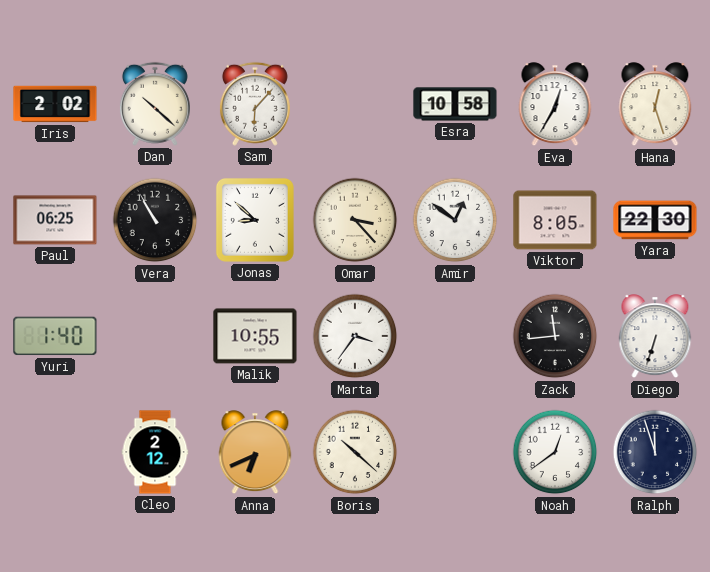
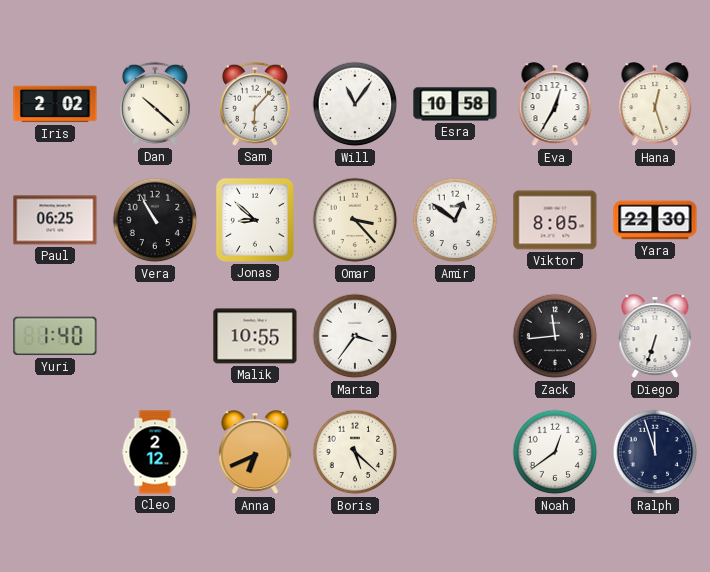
Will: none -> 11:06
Boris: 10:22 -> 5:22
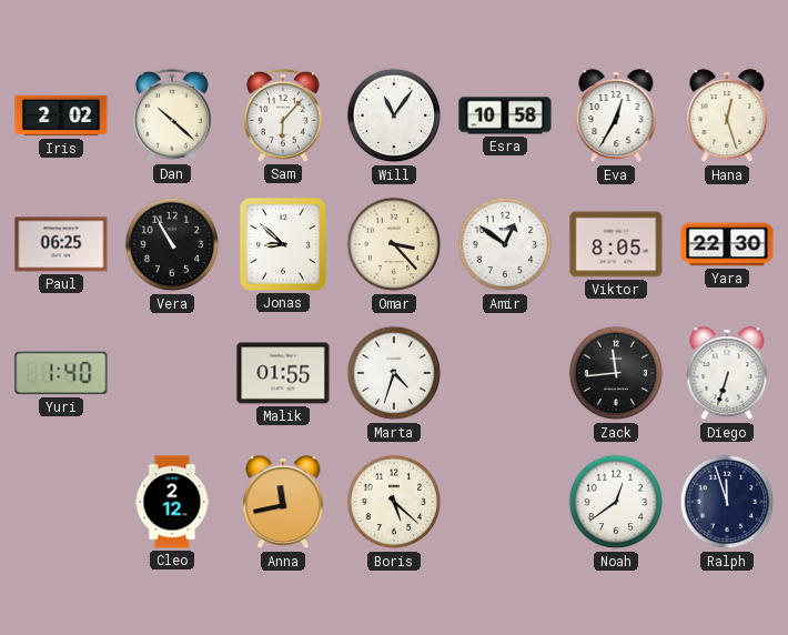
Malik: 10:55 -> 01:55
Marta: 3:36 -> 4:33
Anna: 6:41 -> 11:43
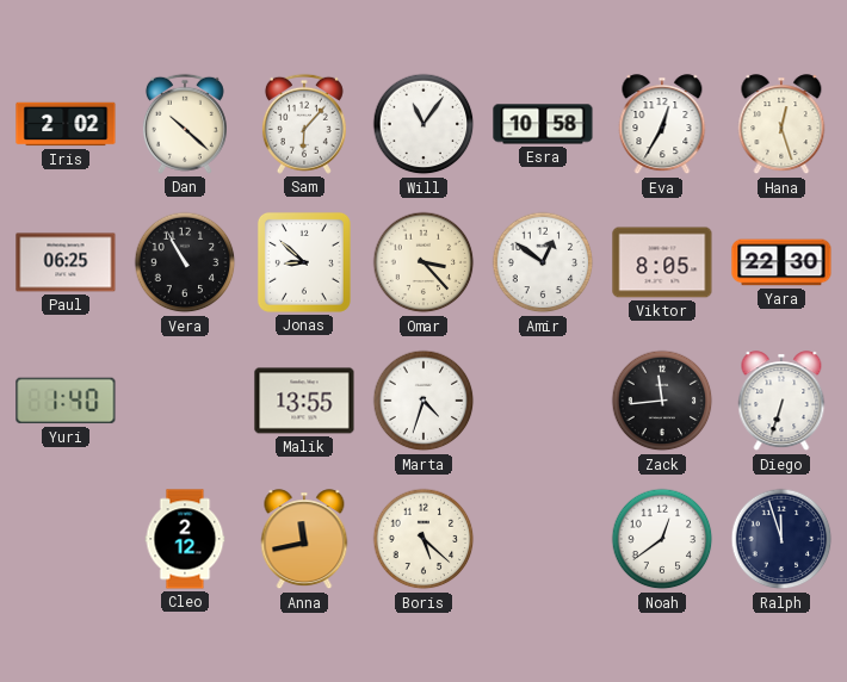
Malik: 01:55 -> 13:55
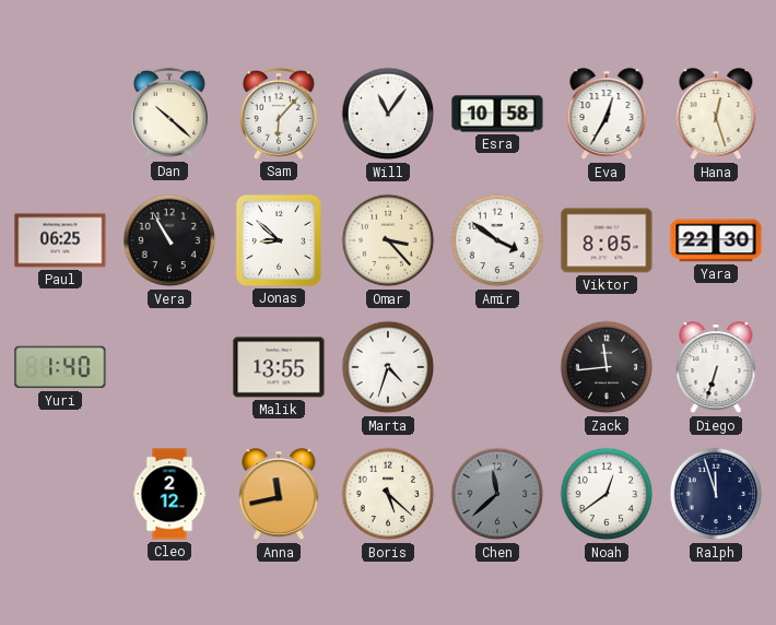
Iris: 2:02 -> none
Amir: 12:51 -> 3:51
Chen: none -> 11:38
